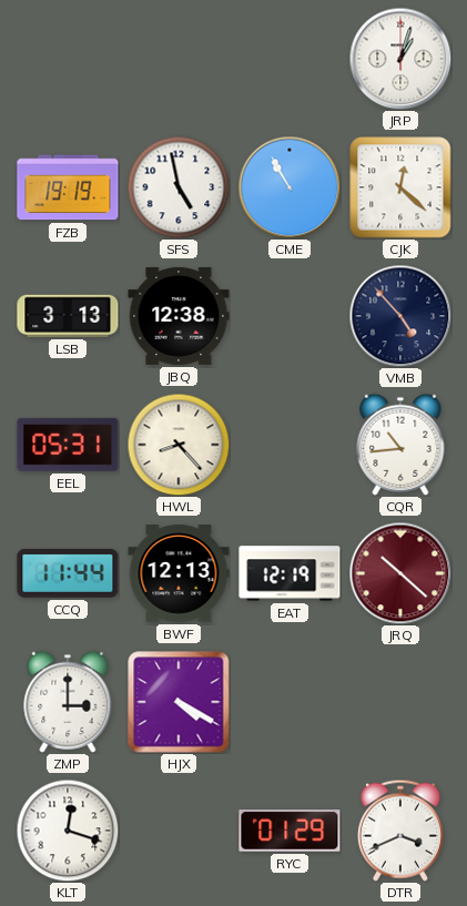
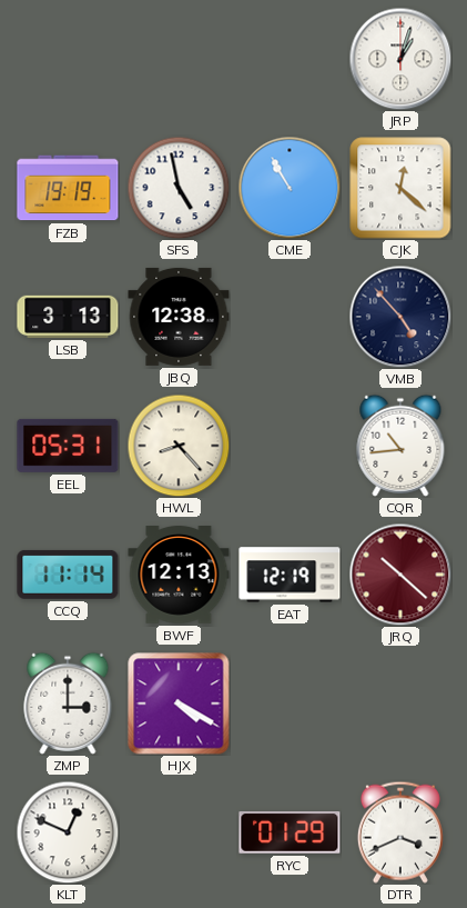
CCQ: 11:44 -> 11:14
KLT: 12:18 -> 12:49
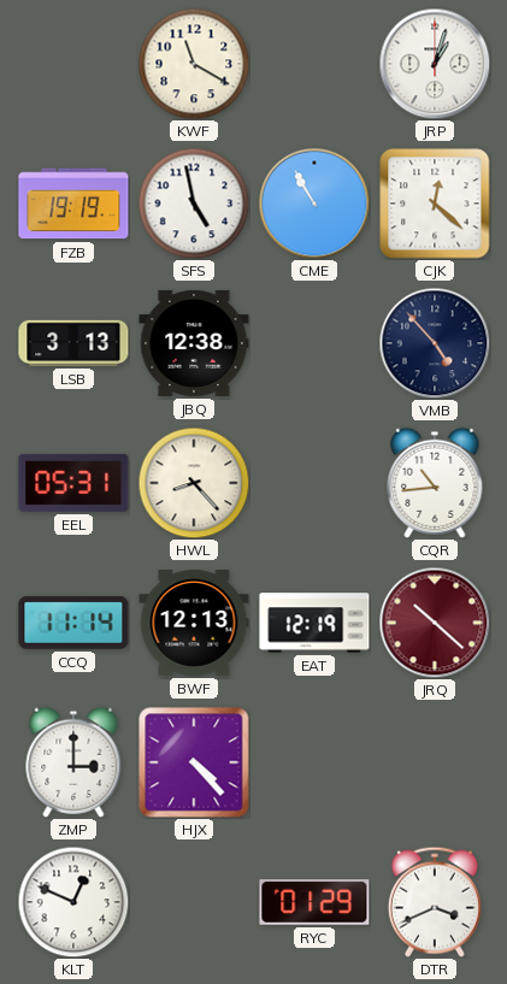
KWF: none -> 11:20
HJX: 4:20 -> 4:23
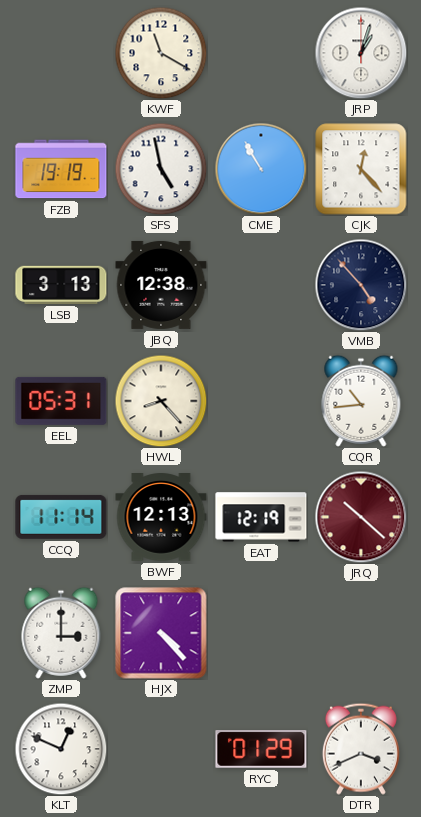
CJK: 12:22 -> 12:23
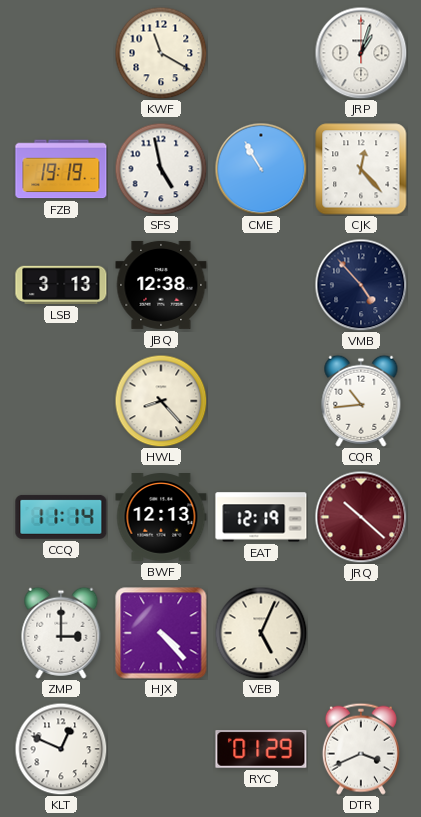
EEL: 05:31 -> none
VEB: none -> 5:04
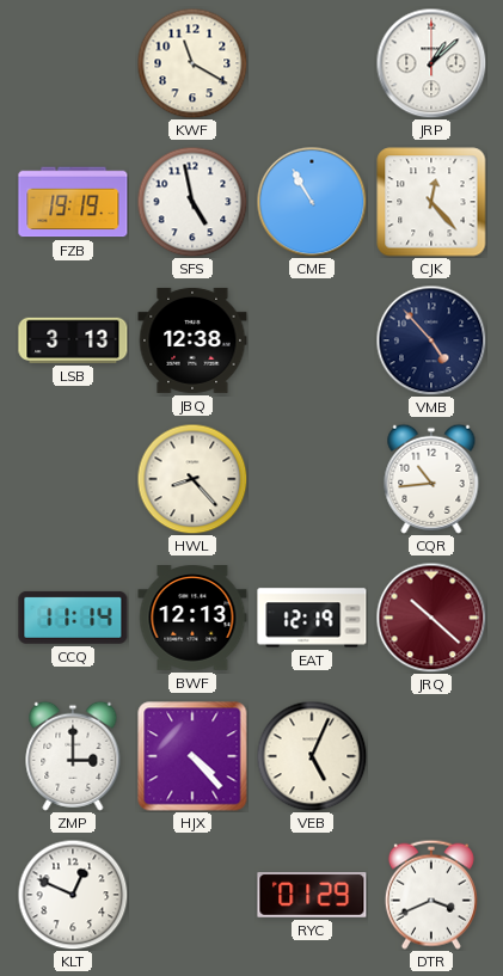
JRP: 1:03 -> 1:08
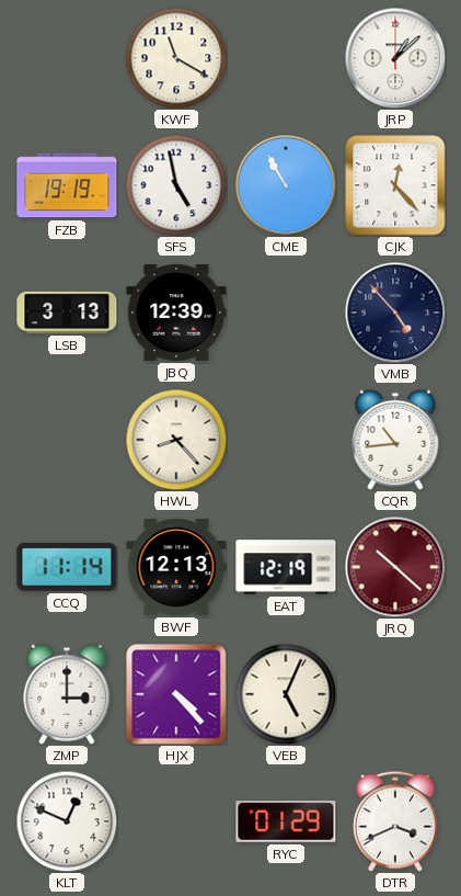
JBQ: 12:38 -> 12:39
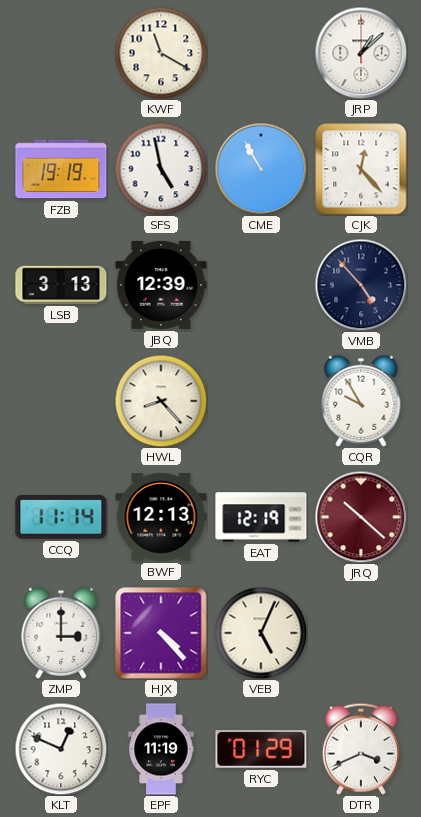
CQR: 10:44 -> 9:55
EPF: none -> 11:19
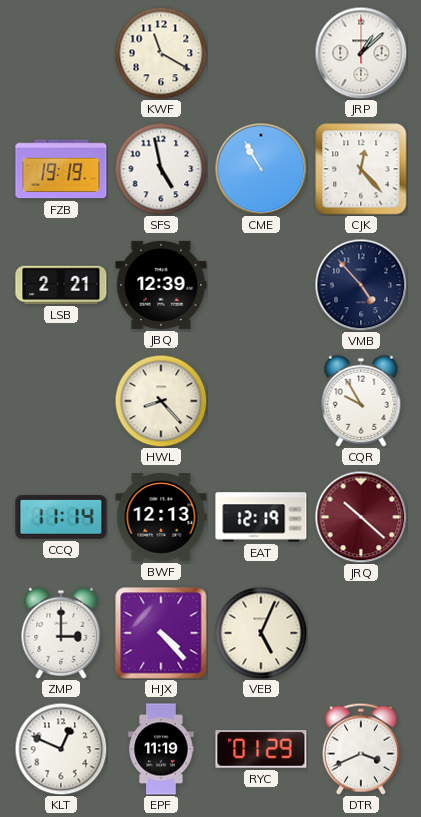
LSB: 3:13 -> 2:21
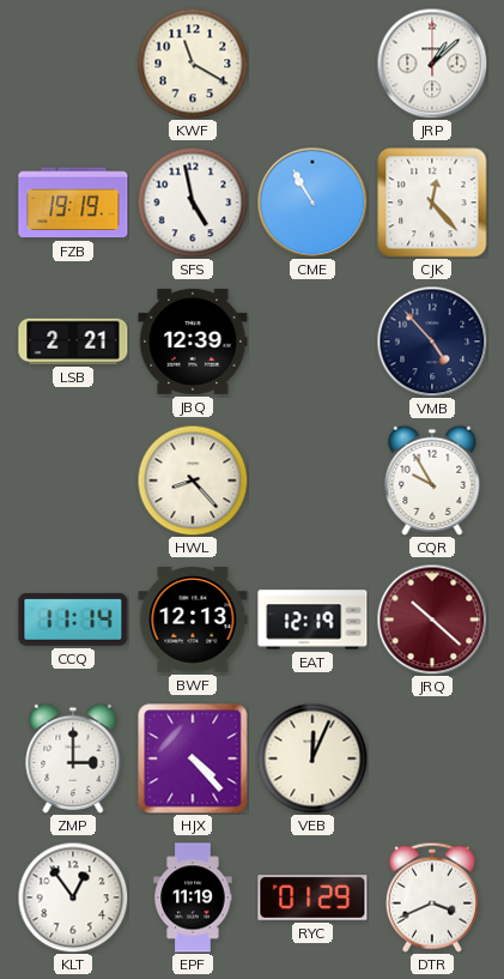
VEB: 5:04 -> 12:04
KLT: 12:49 -> 12:54
